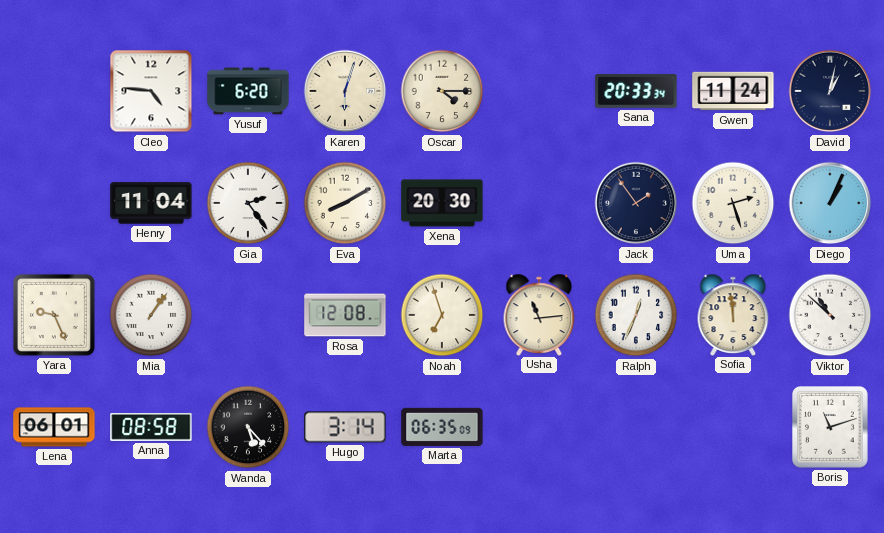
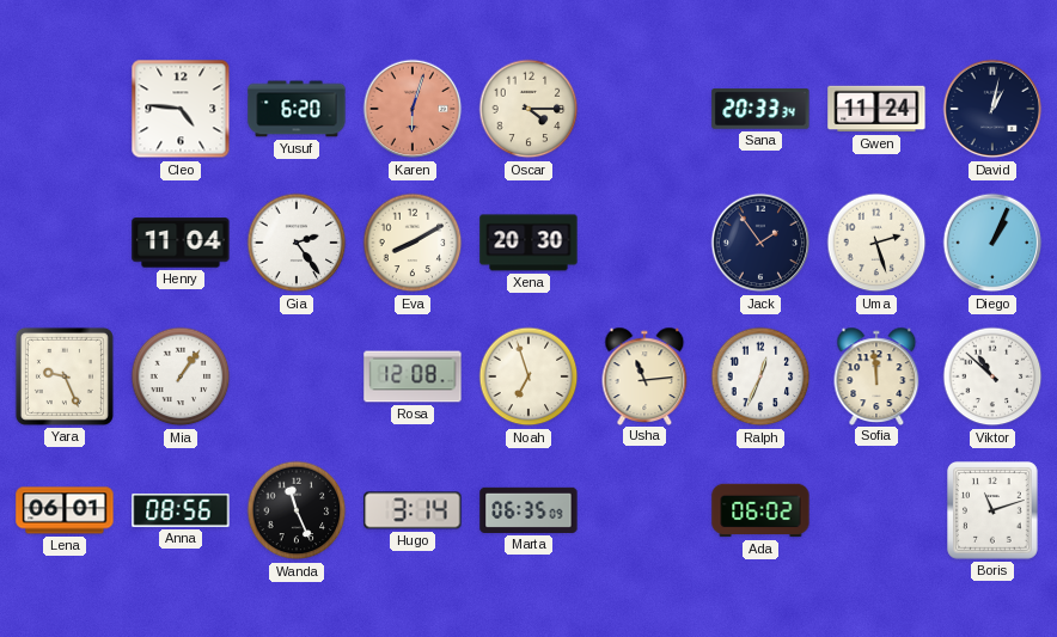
Karen dial: cream -> salmon
Anna: 08:58 -> 08:56
Wanda: 5:23 -> 11:26
Ada: none -> 06:02
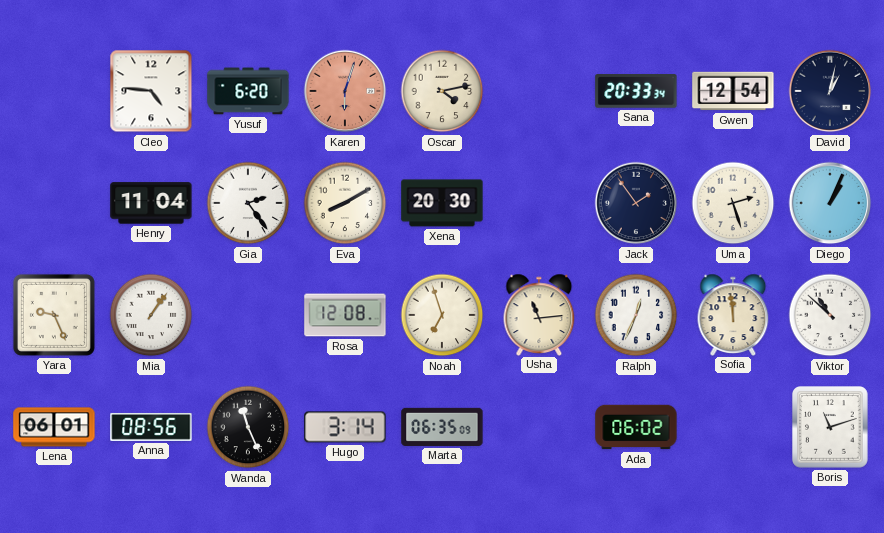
Oscar: 4:15 -> 4:13
Gwen: 11:24 -> 12:54
